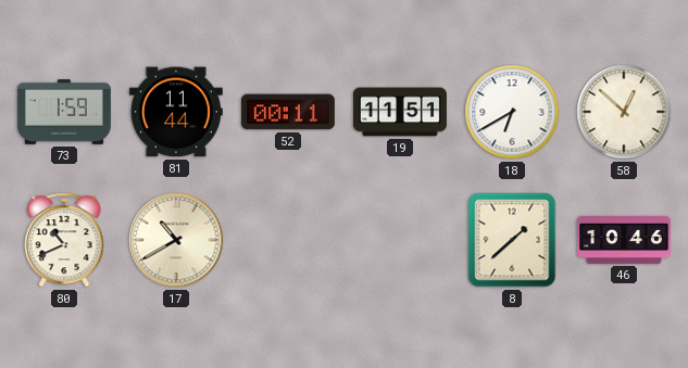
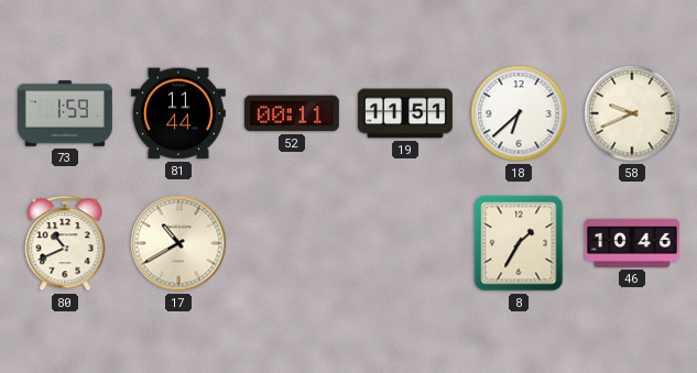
18: 6:40 -> 6:38
58: 12:52 -> 9:41
8: 1:38 -> 1:35
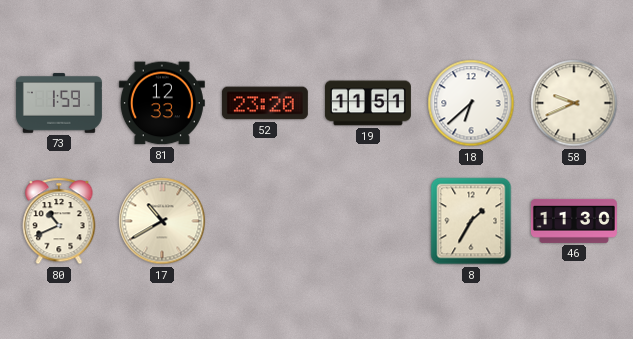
81: 11:44 -> 12:33
52: 00:11 -> 23:20
46: 10:46 -> 11:30
